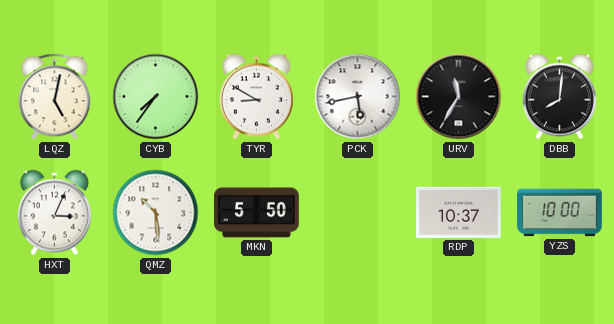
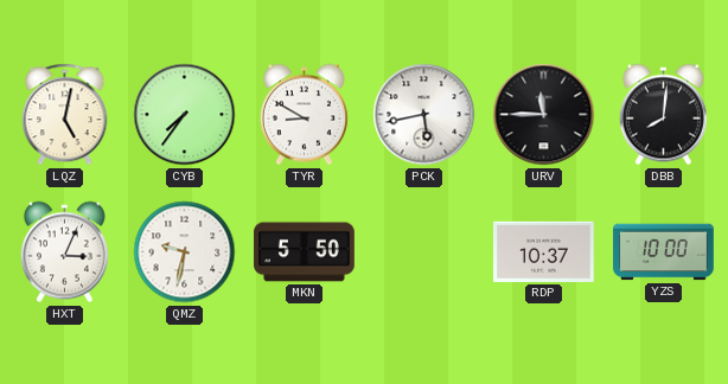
URV: 11:35 -> 11:45
QMZ: 10:29 -> 9:32
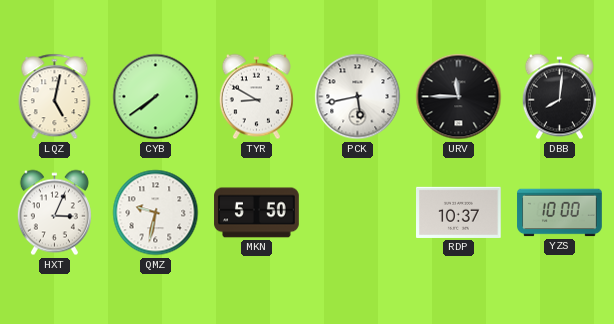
CYB: 7:36 -> 7:39
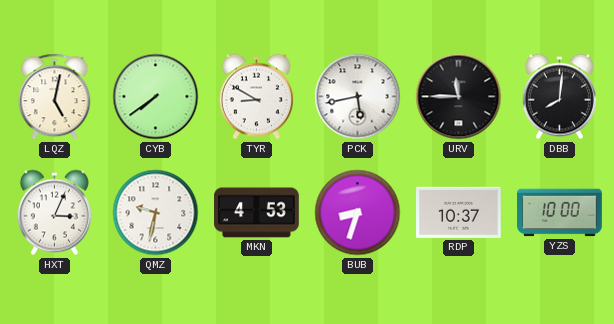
MKN: 5:50 -> 4:53
BUB: none -> 8:33
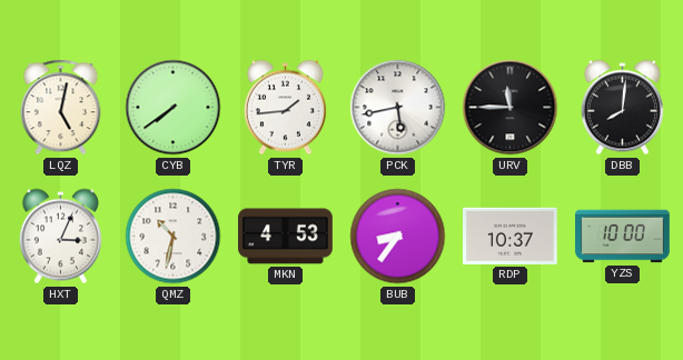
TYR: 8:50 -> 1:44
QMZ: 9:32 -> 10:32
BUB: 8:33 -> 8:36
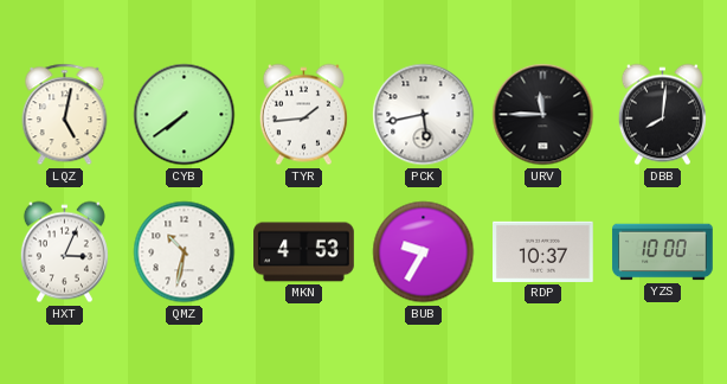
BUB: 8:36 -> 9:35
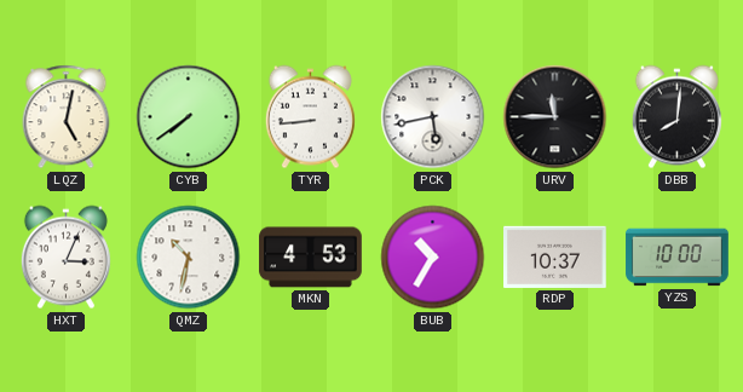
TYR: 1:44 -> 8:44
BUB: 9:35 -> 10:35
